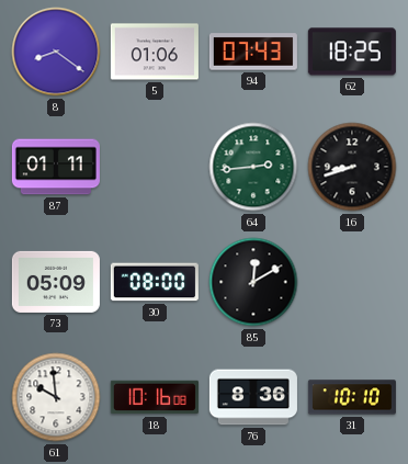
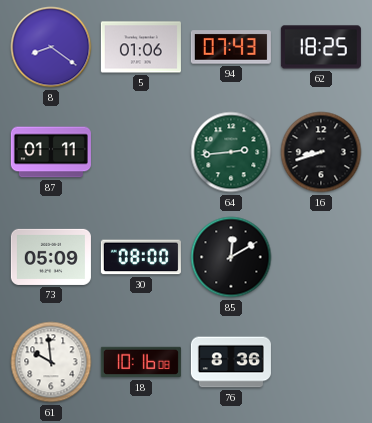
31: 10:10 -> none
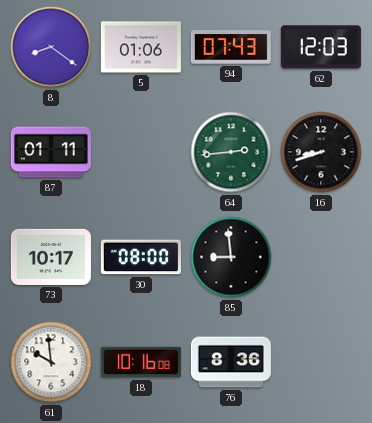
62: 18:25 -> 12:03
73: 05:09 -> 10:17
85: 12:10 -> 8:59
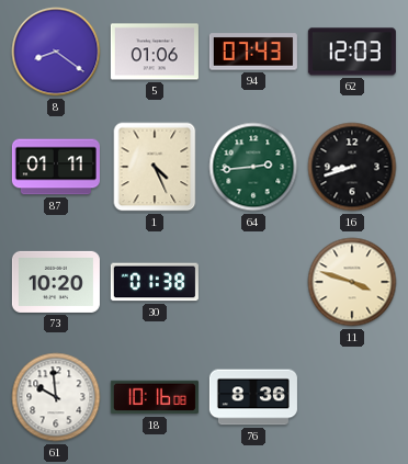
1: none -> 4:26
73: 10:17 -> 10:20
30: 08:00 -> 01:38
85: 8:59 -> none
11: none -> 3:48
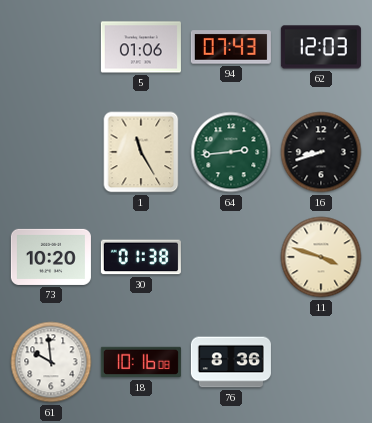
8: 8:21 -> none
87: 01:11 -> none
1: 4:26 -> 11:25
